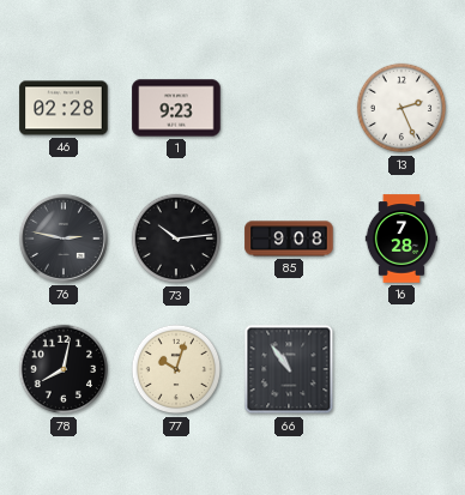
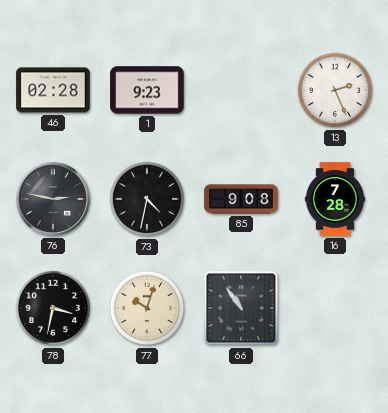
73: 10:14 -> 4:32
78: 8:02 -> 3:32
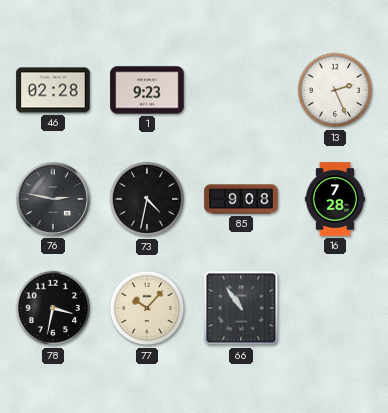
77: 10:03 -> 10:07
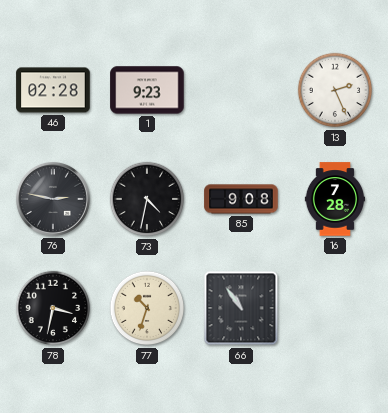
77: 10:07 -> 10:33
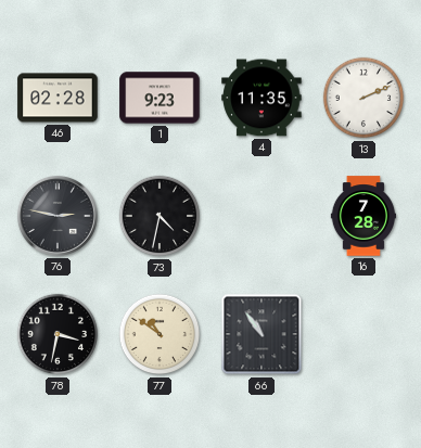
4: none -> 11:35
13: 2:26 -> 2:11
85: 9:08 -> none
77: 10:33 -> 10:51
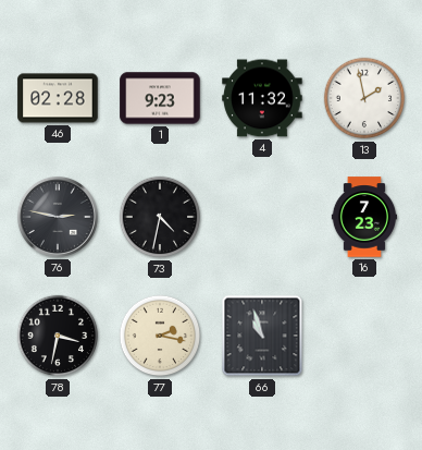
4: 11:35 -> 11:32
13: 2:11 -> 1:58
16: 7:28 -> 7:23
77: 10:51 -> 2:17
66: 10:54 -> 10:57
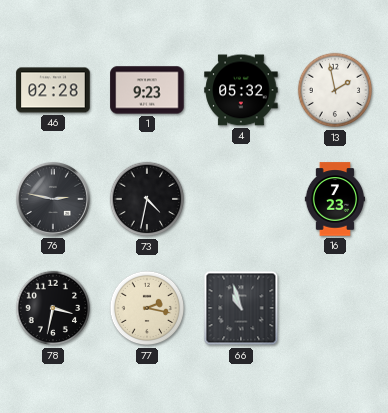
4: 11:32 -> 05:32
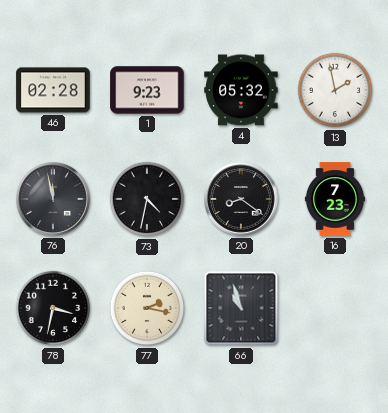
76: 2:47 -> 11:58
20: none -> 8:21
